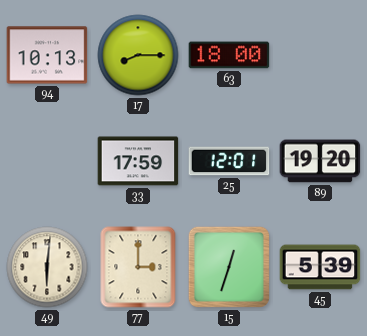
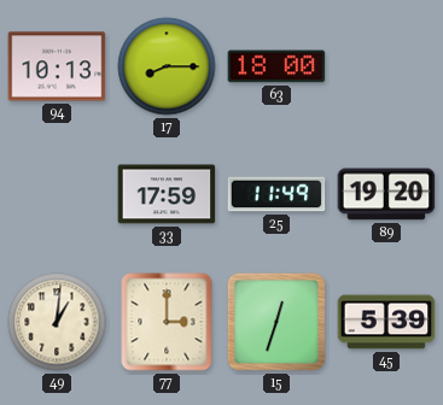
25: 12:01 -> 11:49
49: 6:01 -> 1:01
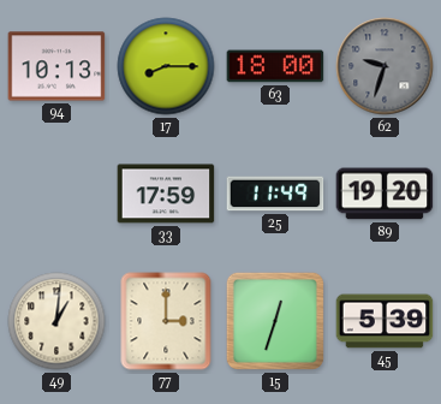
62: none -> 9:33
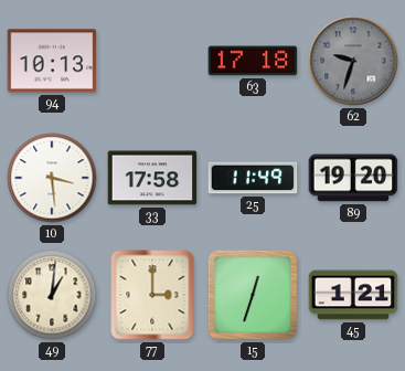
17: 8:15 -> none
63: 18:00 -> 17:18
10: none -> 3:29
33: 17:59 -> 17:58
45: 5:39 -> 1:21
